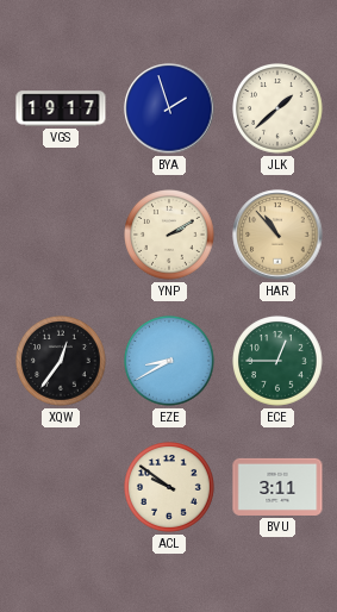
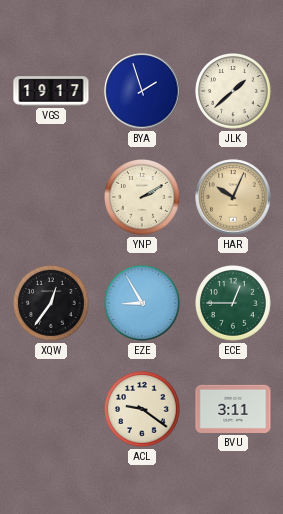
HAR: 10:53 -> 10:04
EZE: 8:40 -> 8:55
ACL: 9:51 -> 9:21
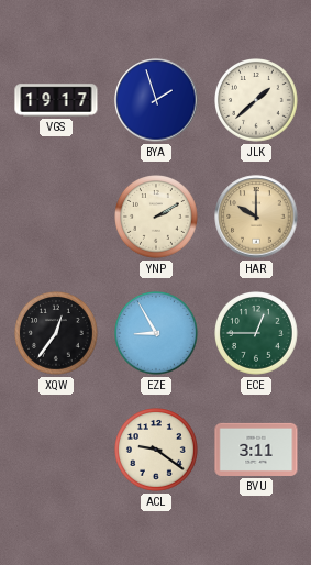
HAR: 10:04 -> 10:00
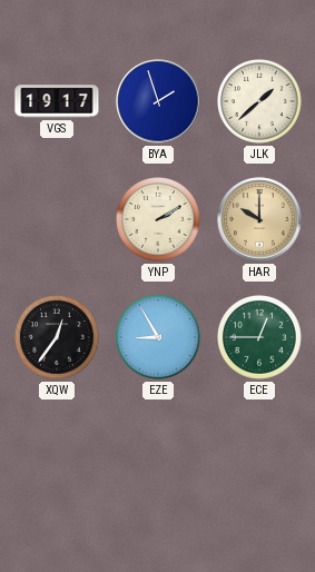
ACL: 9:21 -> none
BVU: 3:11 -> none
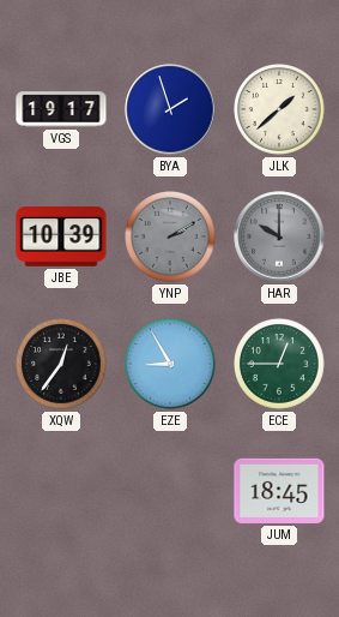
JBE: none -> 10:39
YNP dial: cream -> grey
HAR dial: champagne -> grey
JUM: none -> 18:45
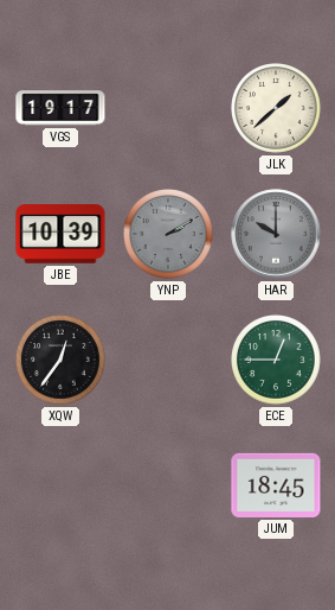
BYA: 1:57 -> none
EZE: 8:55 -> none
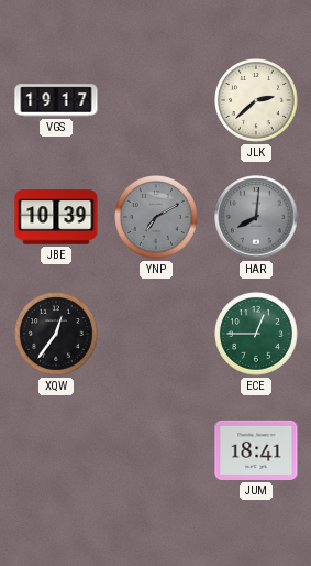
JLK: 1:38 -> 2:38
YNP: 2:10 -> 7:10
HAR: 10:00 -> 8:01
JUM: 18:45 -> 18:41
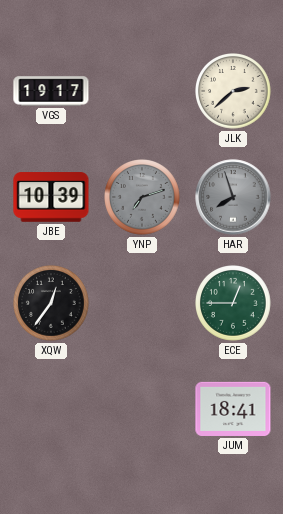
YNP: 7:10 -> 7:12
HAR: 8:01 -> 7:57
